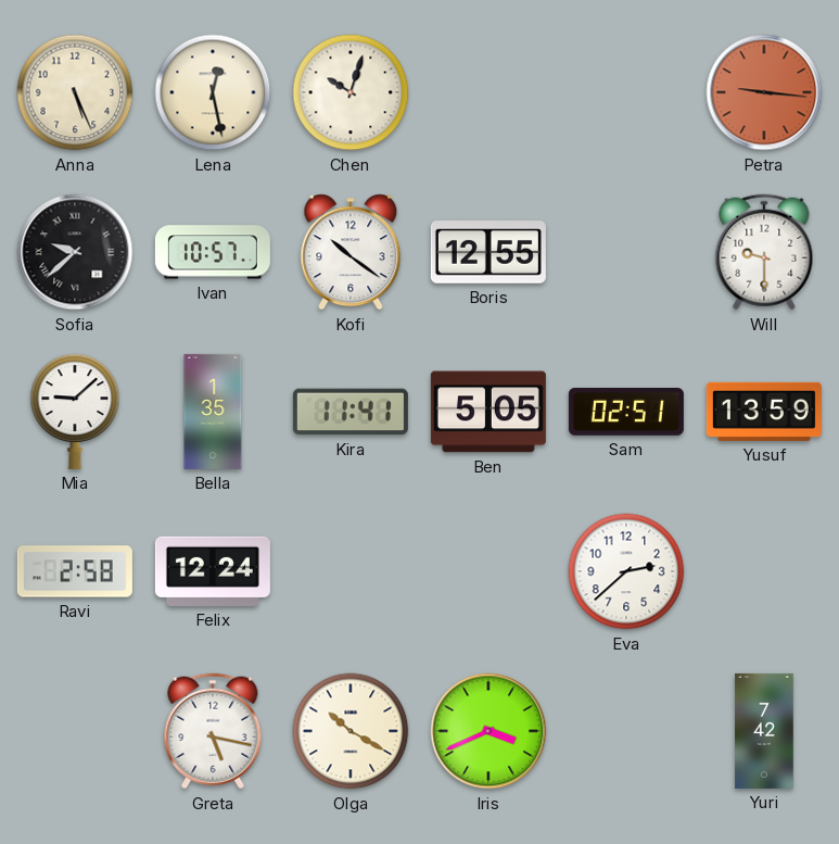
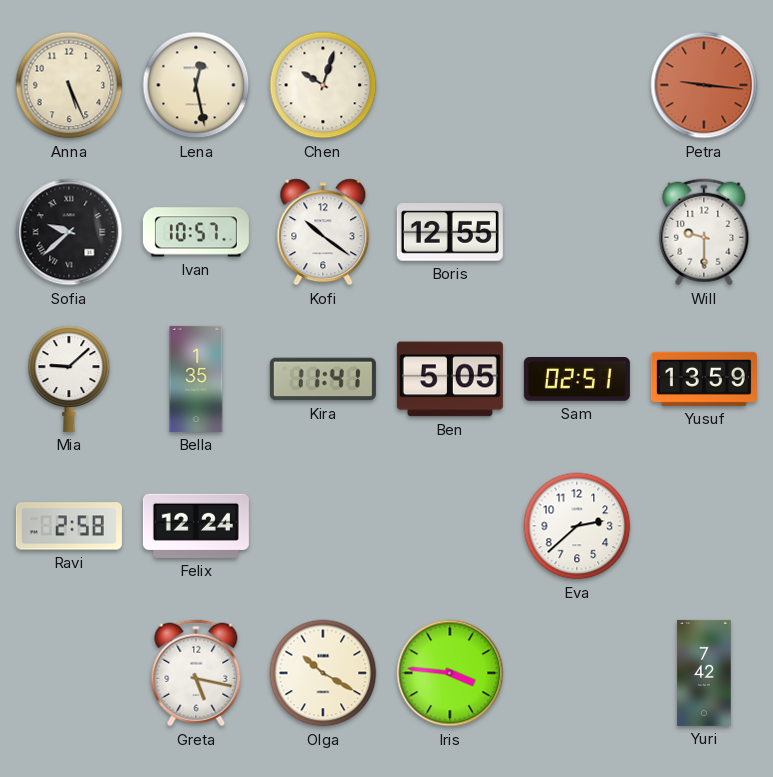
Iris: 3:41 -> 3:46
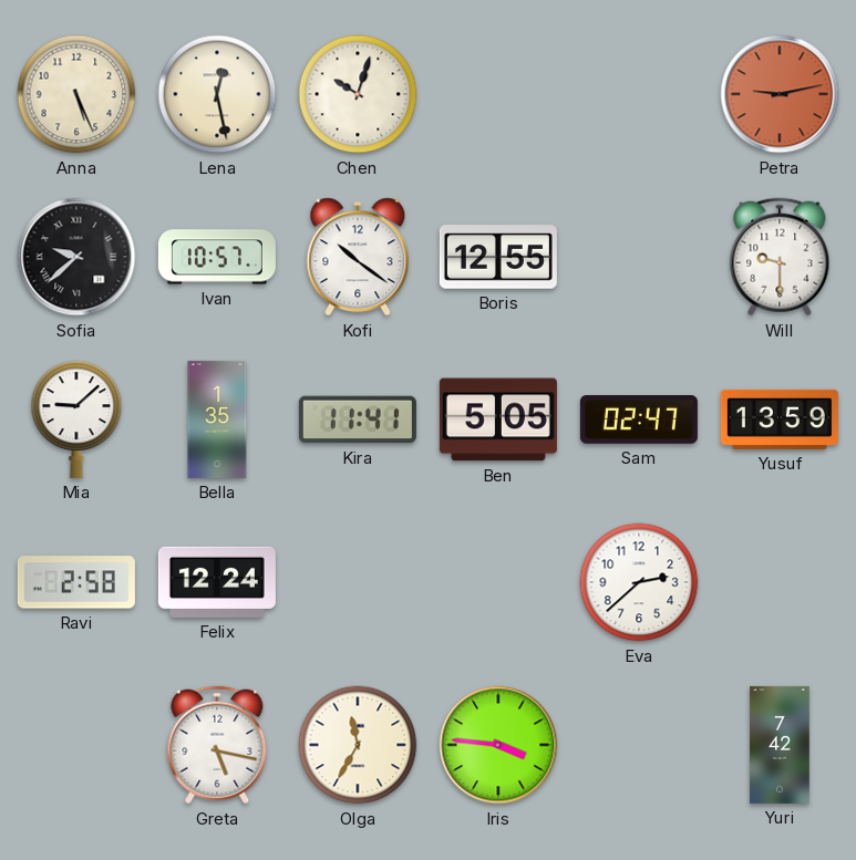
Petra: 9:16 -> 9:13
Sam: 02:51 -> 02:47
Olga: 10:20 -> 11:35
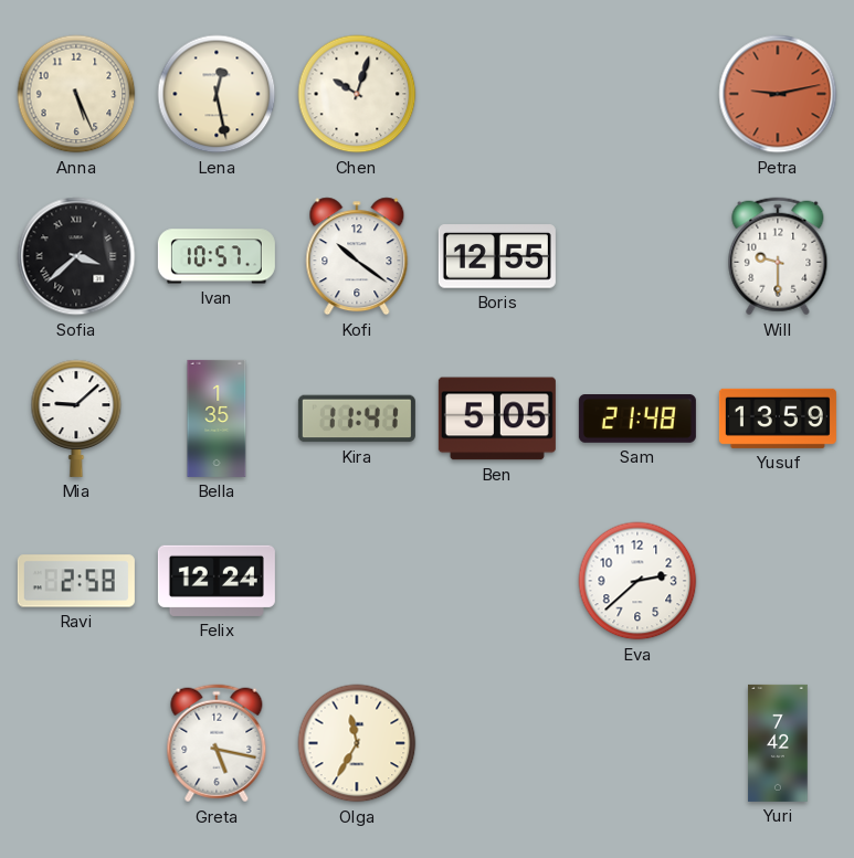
Sofia: 9:38 -> 3:38
Sam: 02:47 -> 21:48
Iris: 3:46 -> none
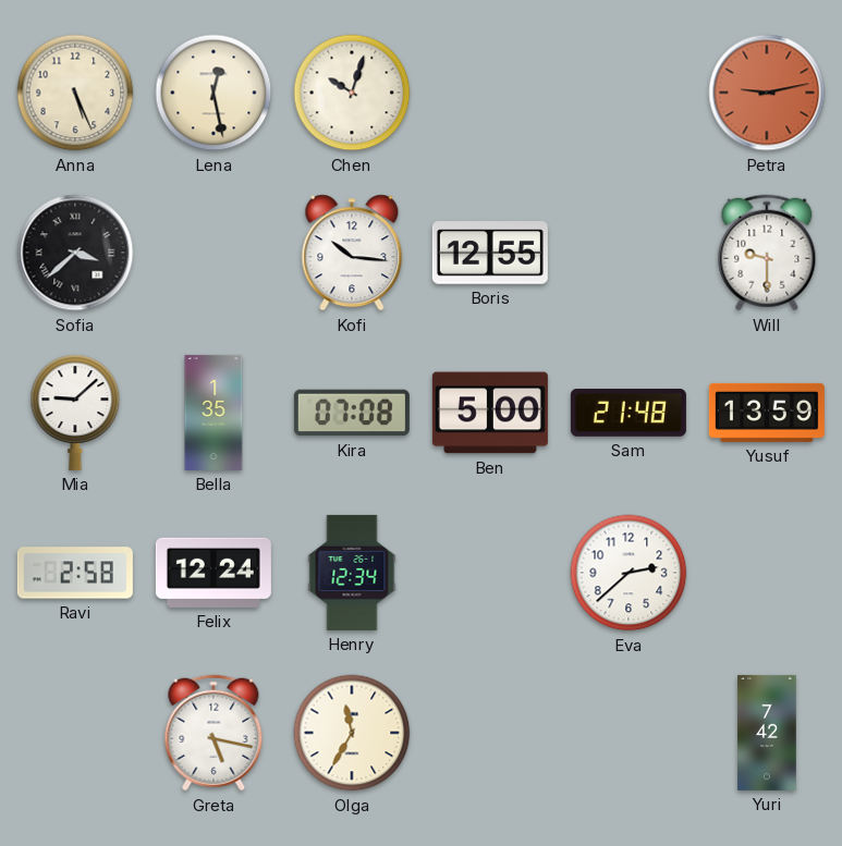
Ivan: 10:57 -> none
Kofi: 10:21 -> 10:16
Kira: 11:41 -> 07:08
Ben: 5:05 -> 5:00
Henry: none -> 12:34
